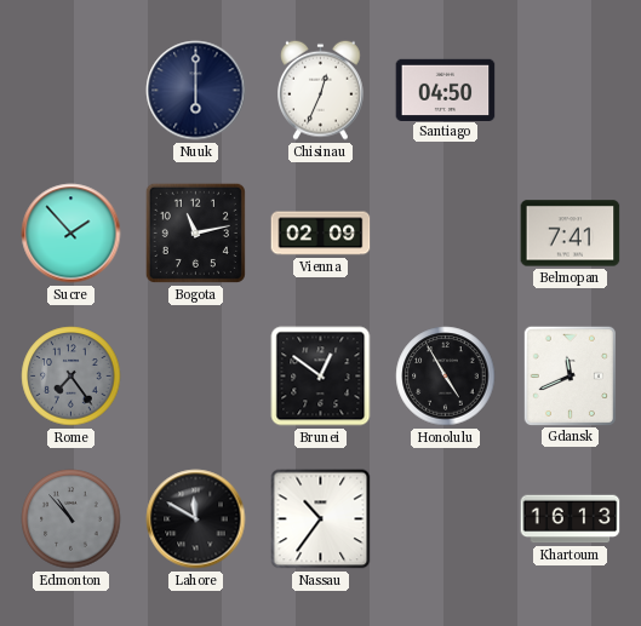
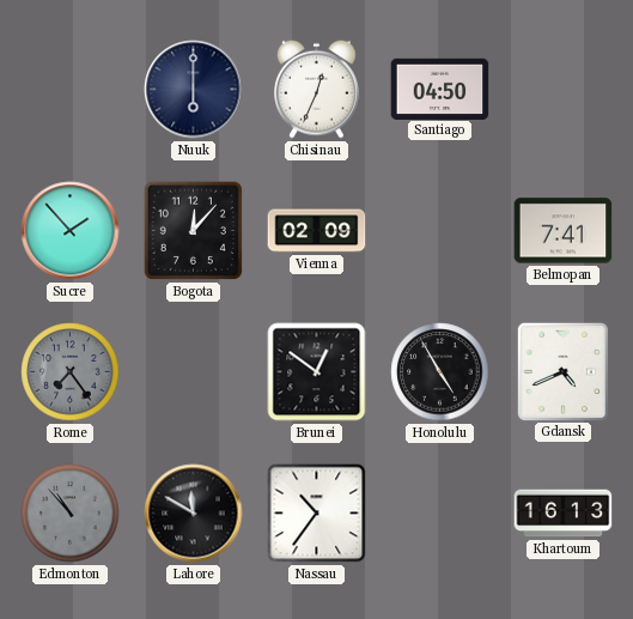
Bogota: 11:13 -> 12:07
Gdansk: 11:41 -> 4:41
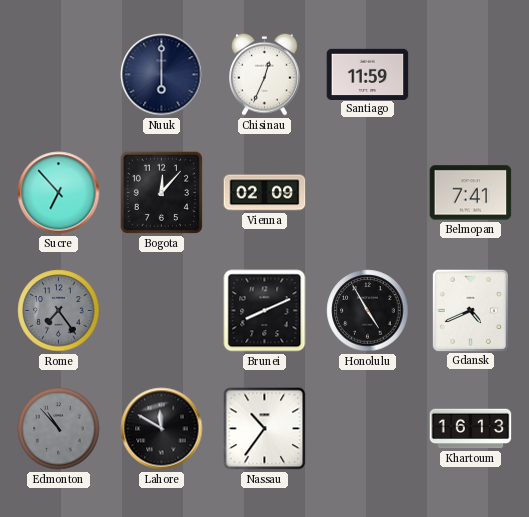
Santiago: 04:50 -> 11:59
Sucre: 1:53 -> 6:53
Brunei: 12:51 -> 8:11
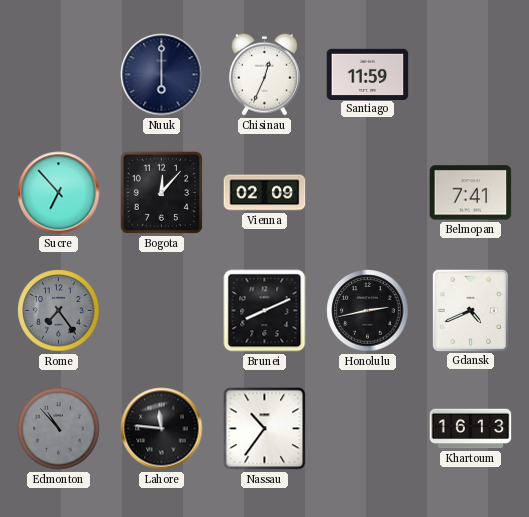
Honolulu: 4:55 -> 2:43
Lahore: 11:50 -> 11:46
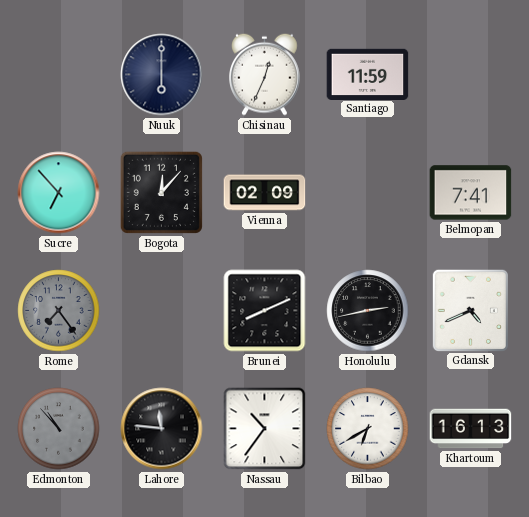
Bilbao: none -> 6:40
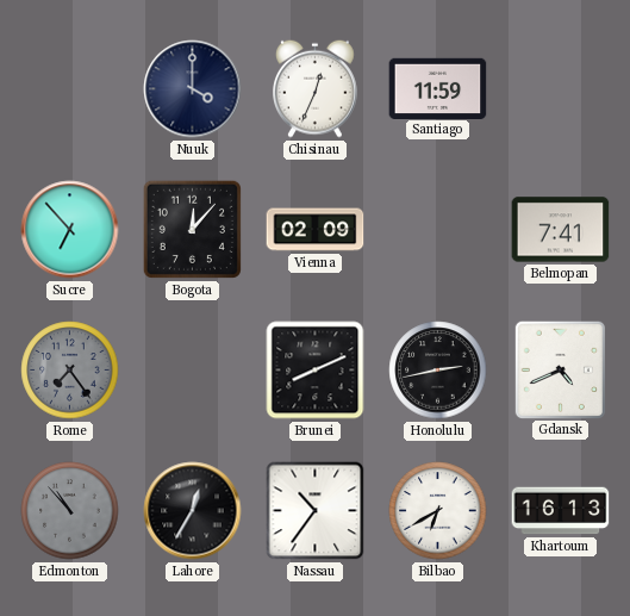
Nuuk: 6:00 -> 4:00
Lahore: 11:46 -> 12:35
